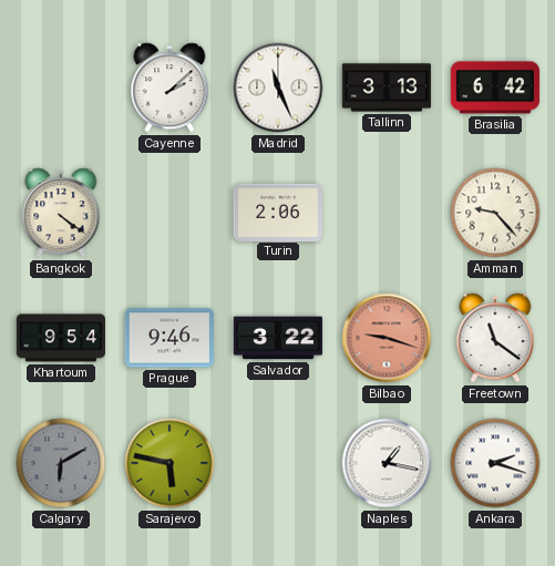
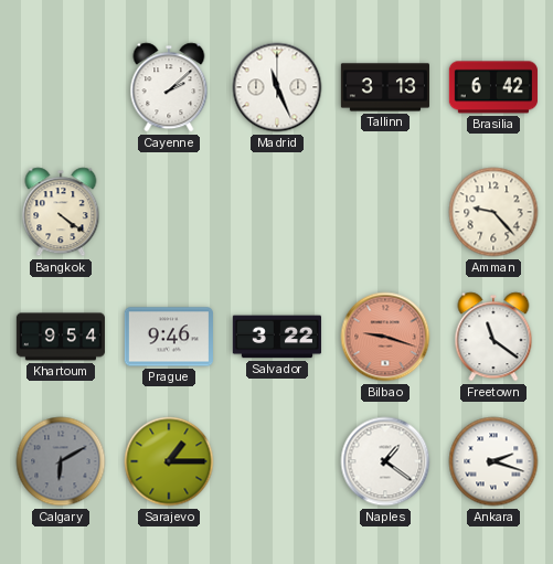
Turin: 2:06 -> none
Sarajevo: 5:47 -> 1:15
Naples: 1:17 -> 1:21
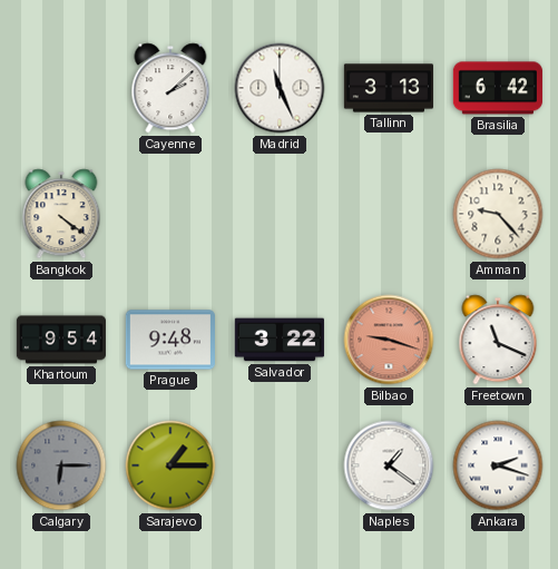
Prague: 9:46 -> 9:48
Freetown: 11:21 -> 11:19
Calgary: 6:10 -> 6:15
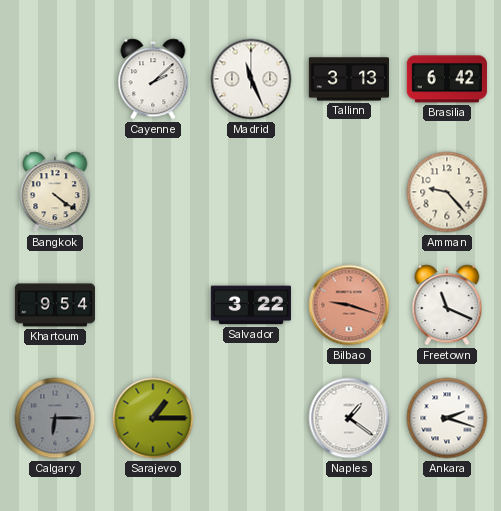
Prague: 9:48 -> none
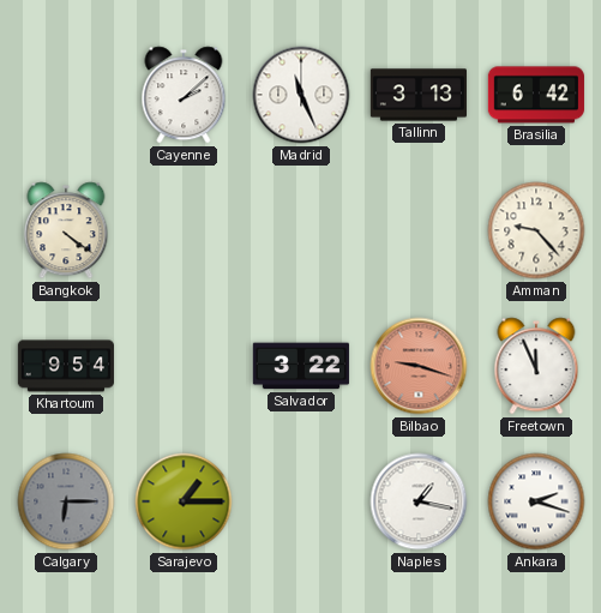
Freetown: 11:19 -> 11:56
Naples: 1:21 -> 1:17
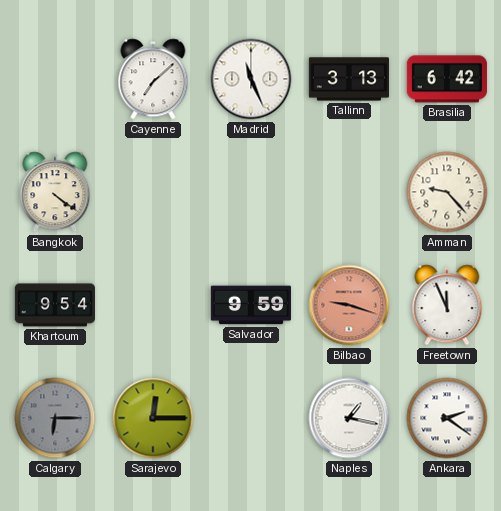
Cayenne: 2:08 -> 7:08
Salvador: 3:22 -> 9:59
Sarajevo: 1:15 -> 12:15
Ankara: 2:18 -> 2:21
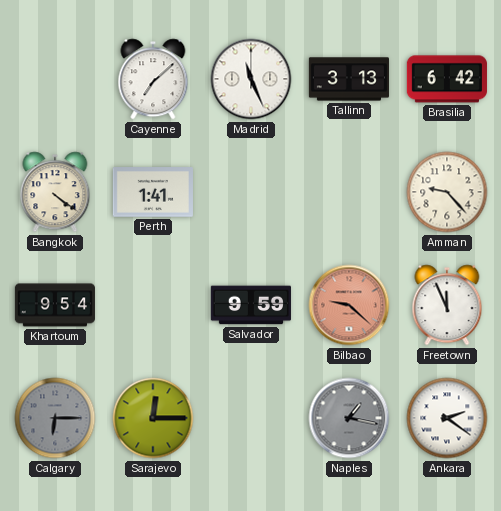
Perth: none -> 1:41
Bilbao: 9:18 -> 9:22
Naples dial: white -> grey
